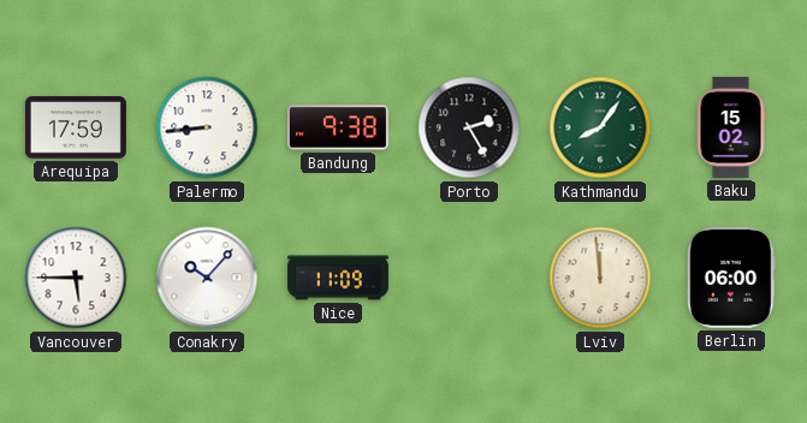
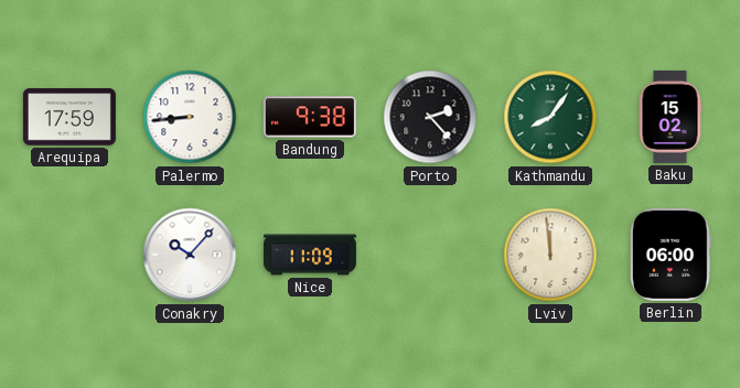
Porto: 2:25 -> 2:23
Vancouver: 5:45 -> none
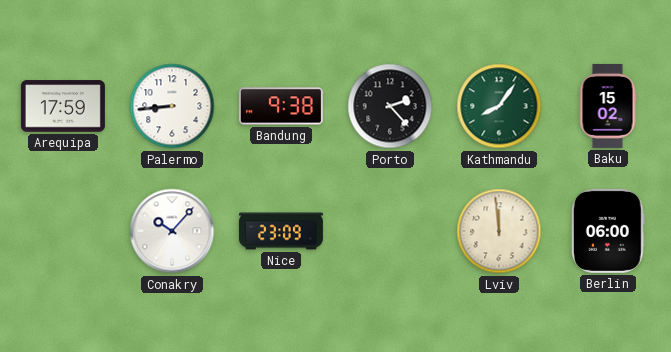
Nice: 11:09 -> 23:09
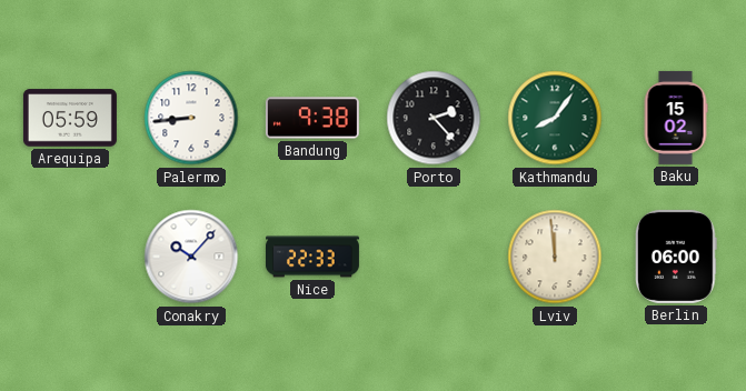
Arequipa: 17:59 -> 05:59
Nice: 23:09 -> 22:33
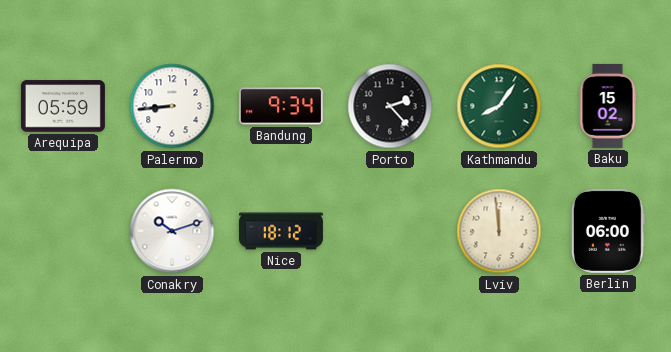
Bandung: 9:38 -> 9:34
Conakry: 10:07 -> 10:12
Nice: 22:33 -> 18:12
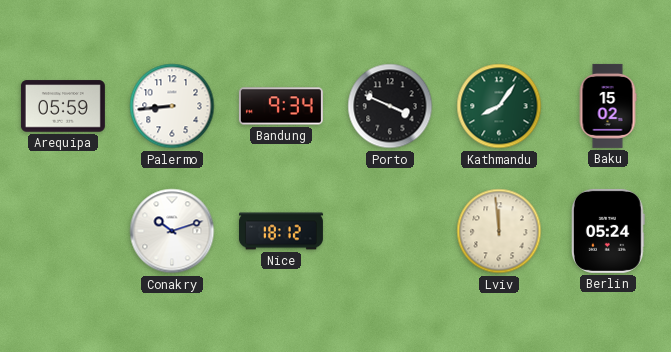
Porto: 2:23 -> 3:49
Berlin: 06:00 -> 05:24
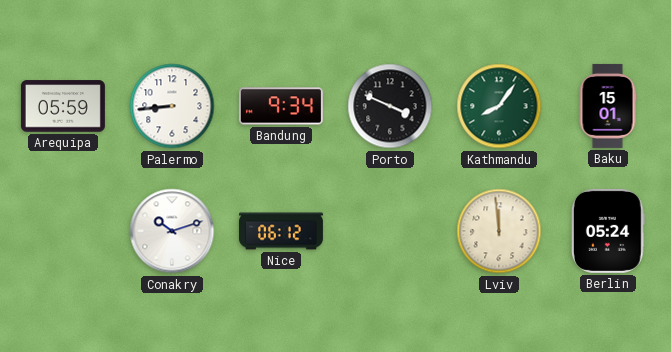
Baku: 15:02 -> 15:01
Nice: 18:12 -> 06:12
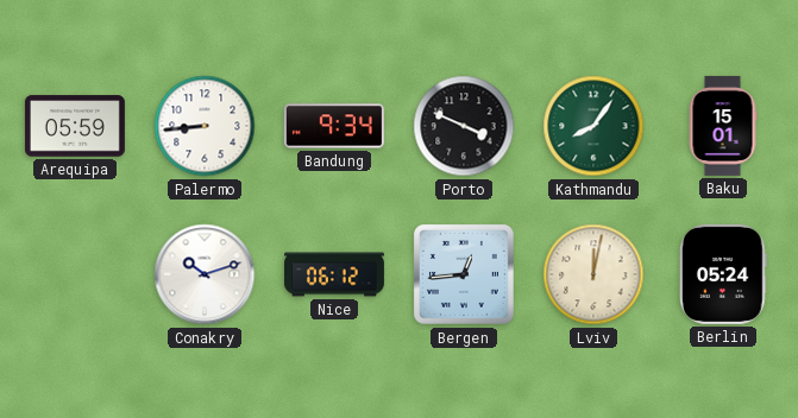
Bergen: none -> 12:44
Lviv: 11:59 -> 12:02
